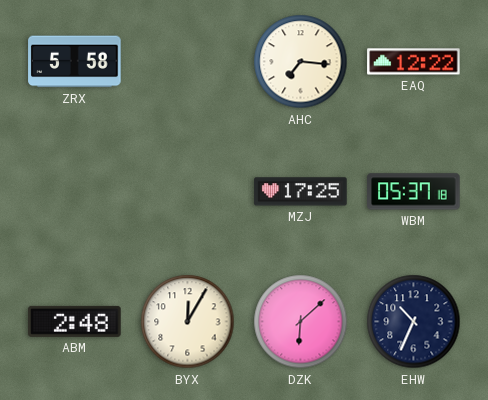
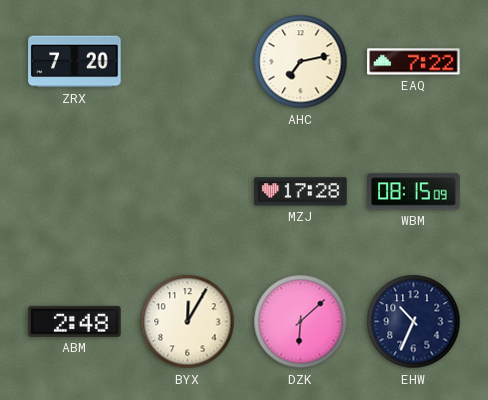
ZRX: 5:58 -> 7:20
AHC: 7:16 -> 7:13
EAQ: 12:22 -> 7:22
MZJ: 17:25 -> 17:28
WBM: 05:37 -> 08:15
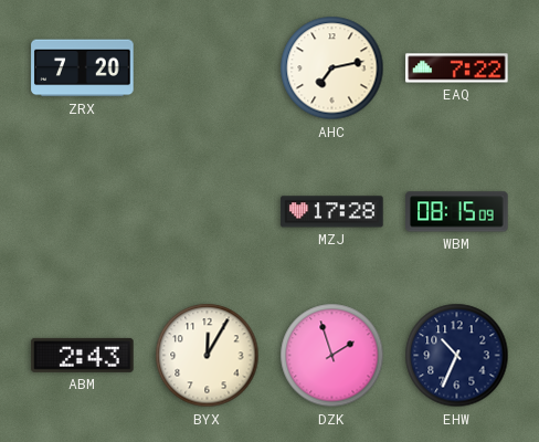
ABM: 2:48 -> 2:43
DZK: 6:08 -> 1:57
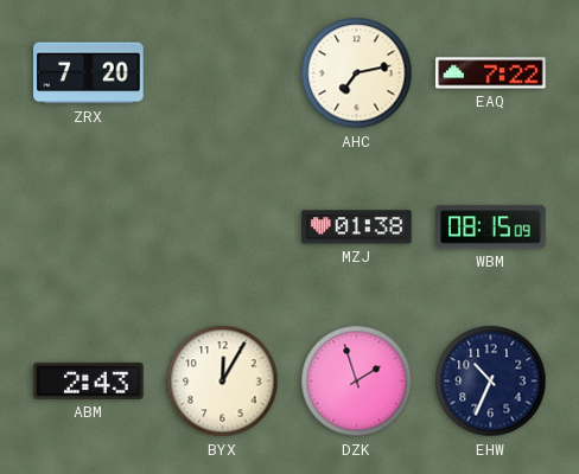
MZJ: 17:28 -> 01:38
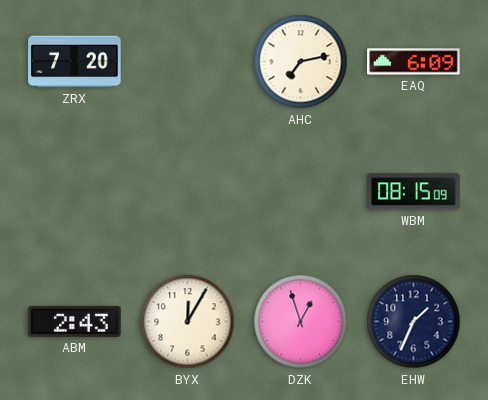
EAQ: 7:22 -> 6:09
MZJ: 01:38 -> none
DZK: 1:57 -> 12:57
EHW: 10:34 -> 1:34
